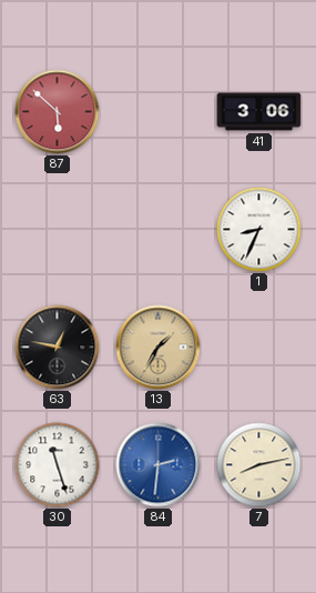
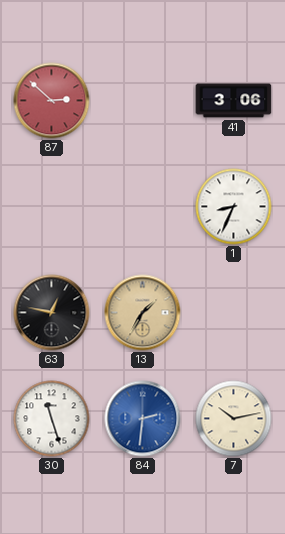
87: 5:52 -> 2:52
7: 8:13 -> 10:13
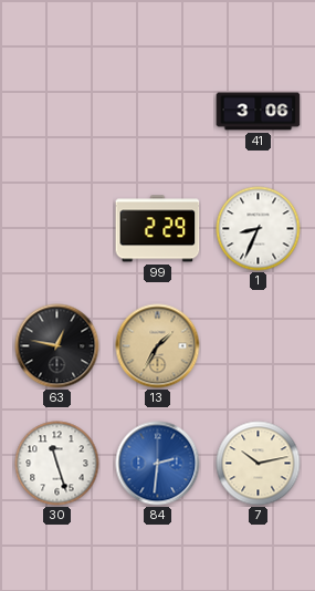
87: 2:52 -> none
99: none -> 2:29
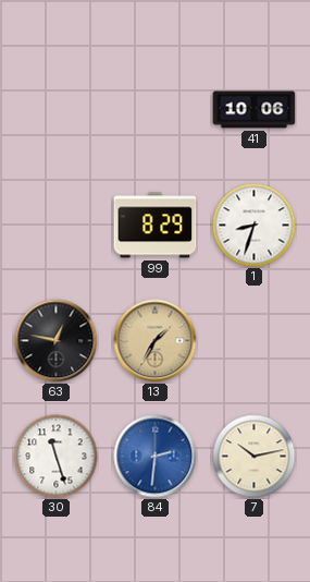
41: 3:06 -> 10:06
99: 2:29 -> 8:29
1: 8:34 -> 8:33
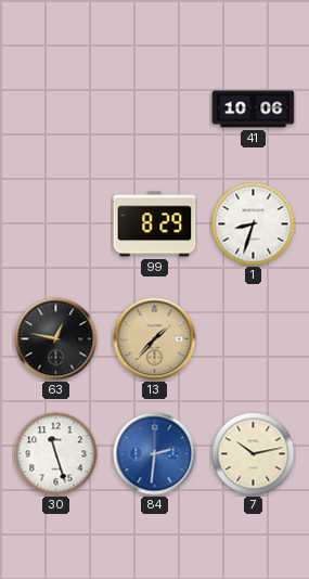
13: 1:35 -> 1:37
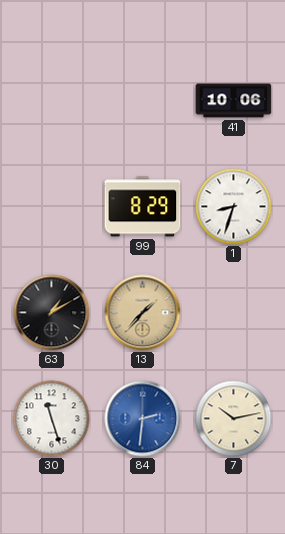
63: 12:47 -> 1:10
